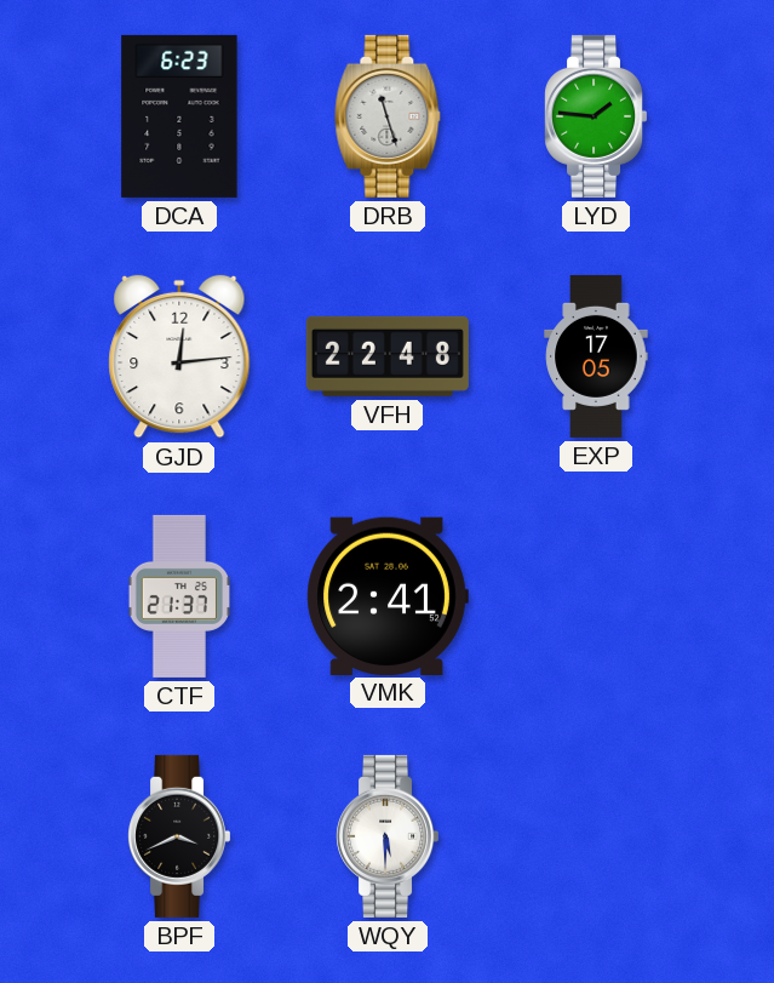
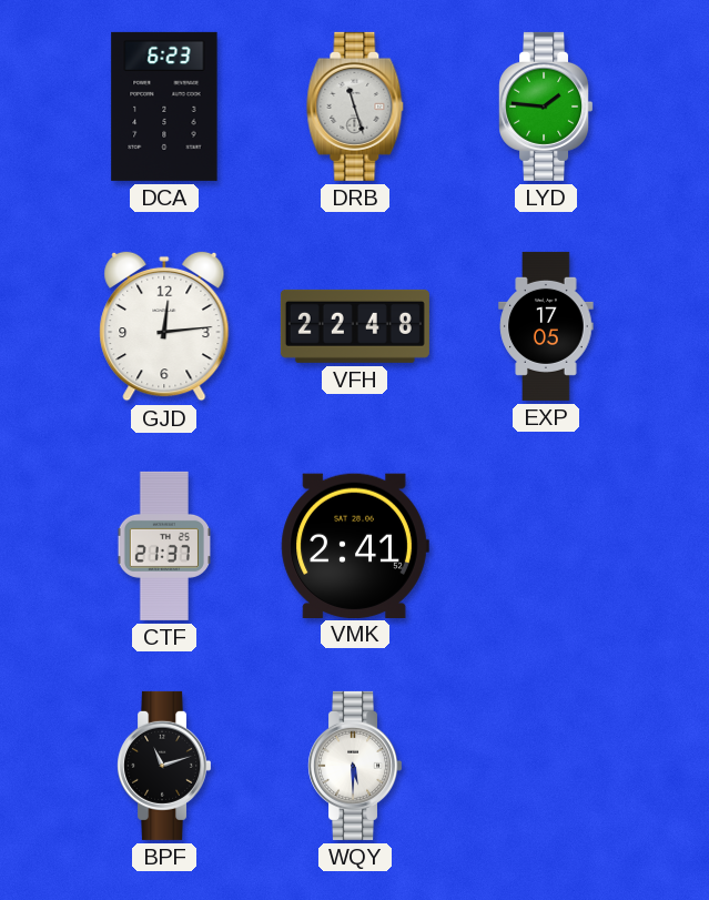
BPF: 3:41 -> 11:12
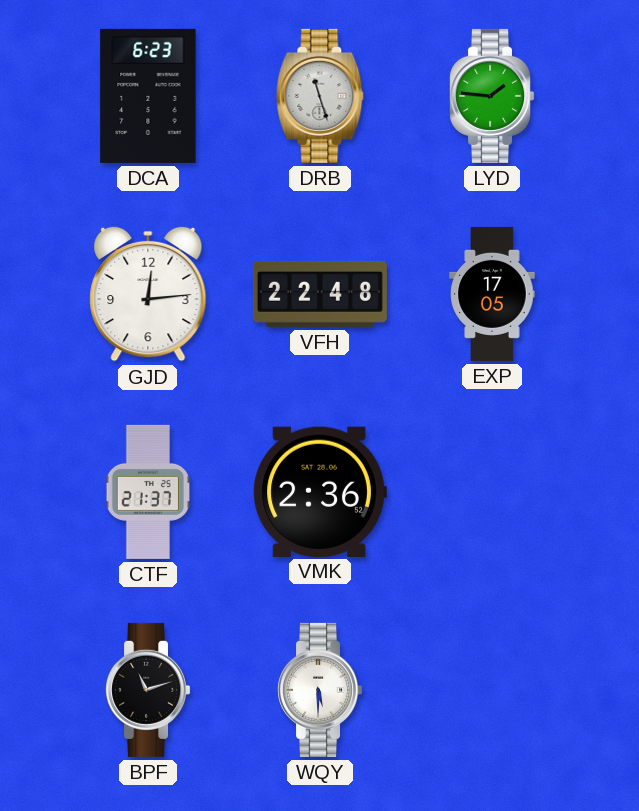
VMK: 2:41 -> 2:36
